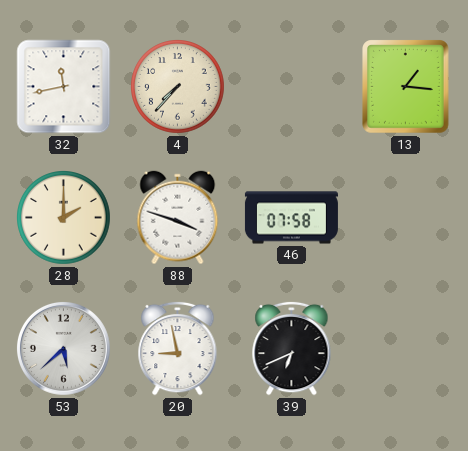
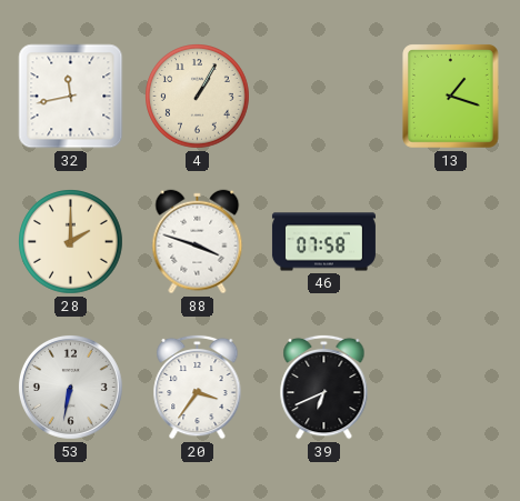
4: 7:37 -> 1:05
13: 1:16 -> 1:18
53: 5:38 -> 6:32
20: 8:58 -> 3:36
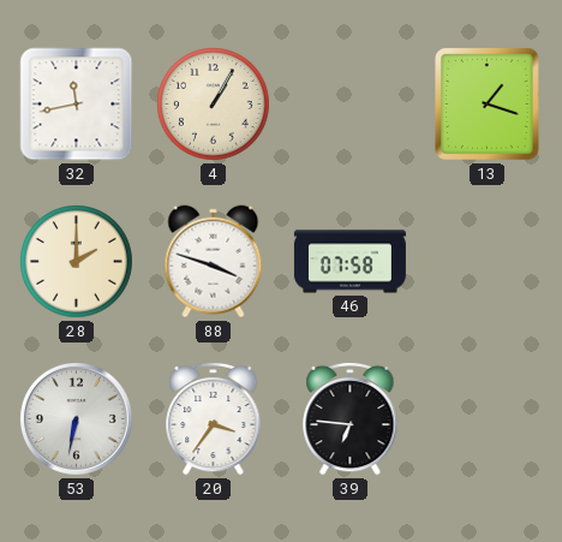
39: 6:41 -> 6:46
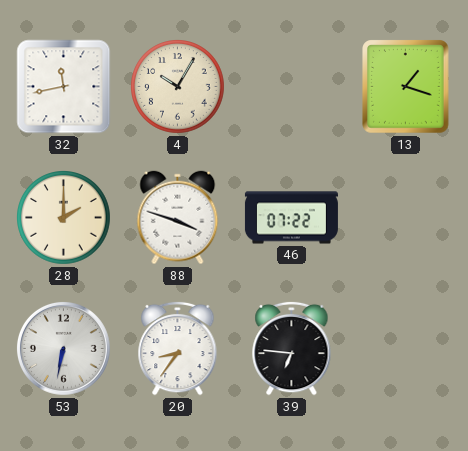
4: 1:05 -> 10:05
46: 07:58 -> 07:22
20: 3:36 -> 8:36
